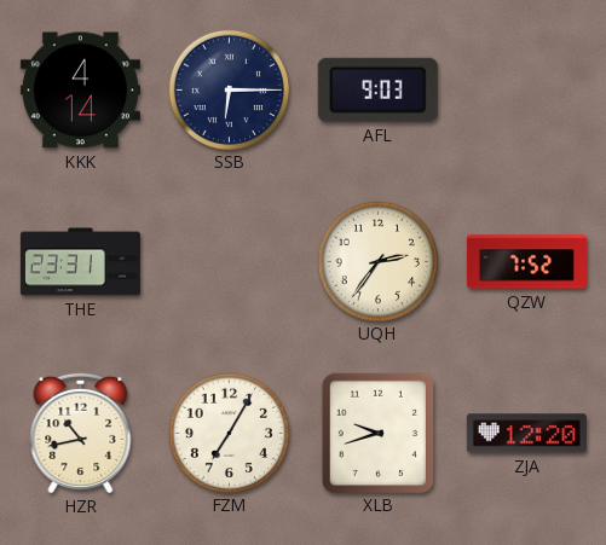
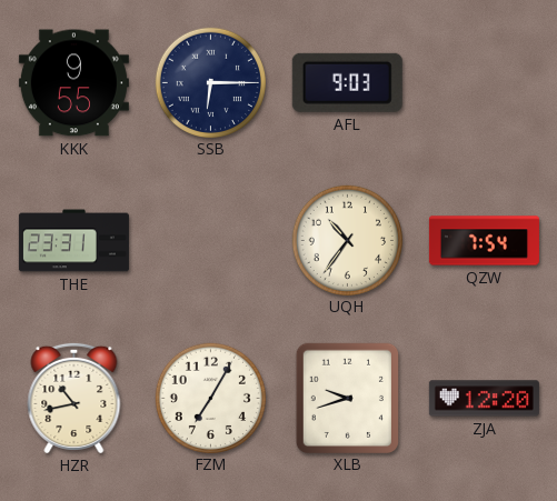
KKK: 4:14 -> 9:55
UQH: 2:36 -> 10:36
QZW: 7:52 -> 7:54
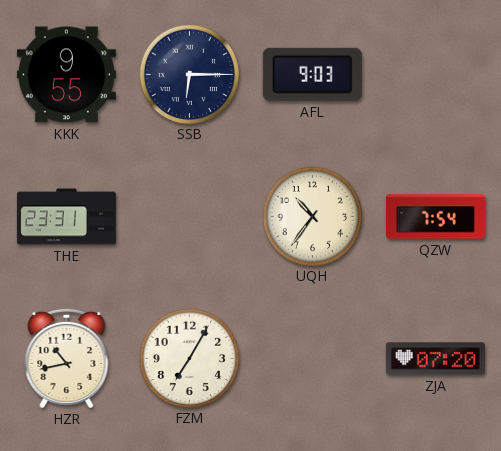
XLB: 9:42 -> none
ZJA: 12:20 -> 07:20
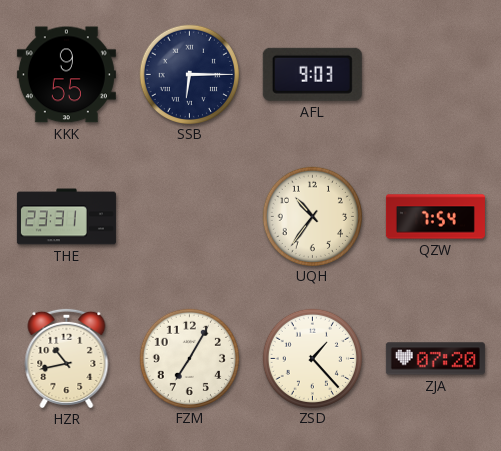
ZSD: none -> 1:23
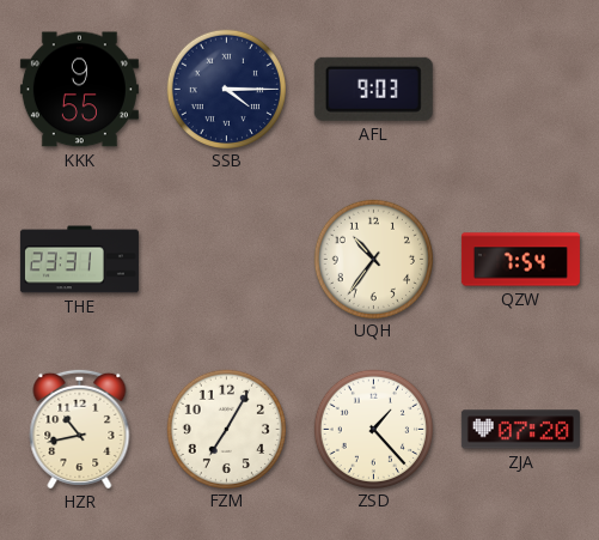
SSB: 6:15 -> 4:15
